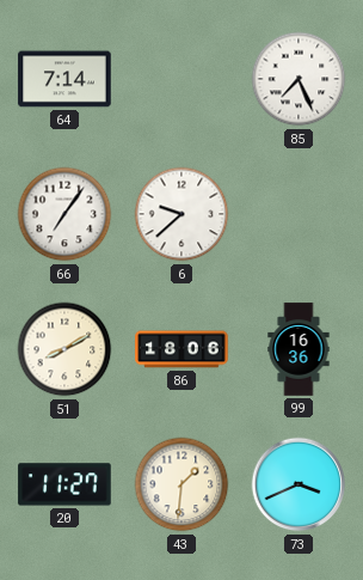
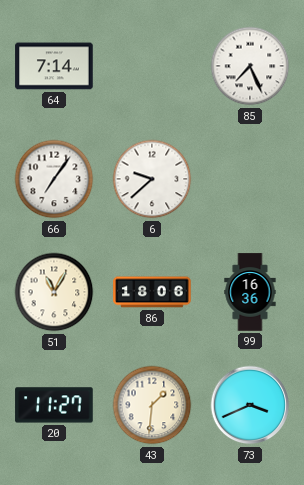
51: 8:10 -> 11:05
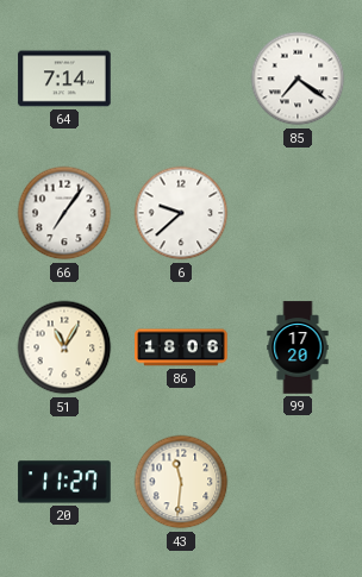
85: 7:26 -> 7:21
99: 16:36 -> 17:20
43: 1:31 -> 11:31
73: 3:41 -> none
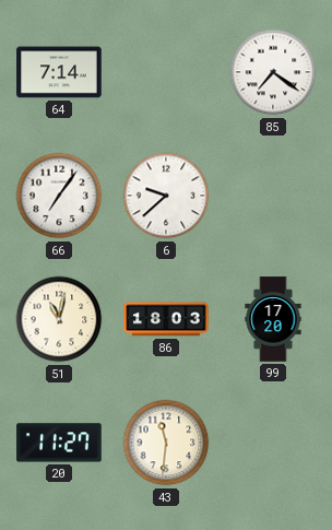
51: 11:05 -> 11:02
86: 18:06 -> 18:03
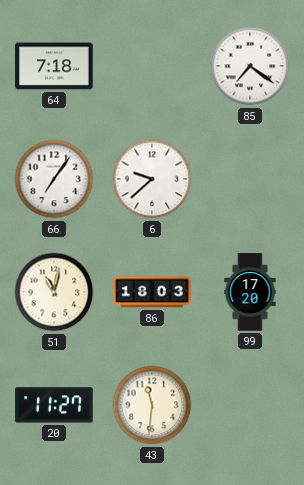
64: 7:14 -> 7:18
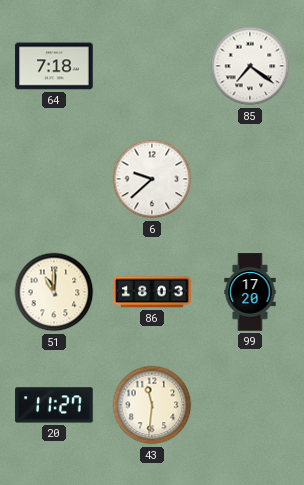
66: 7:06 -> none
51: 11:02 -> 11:00
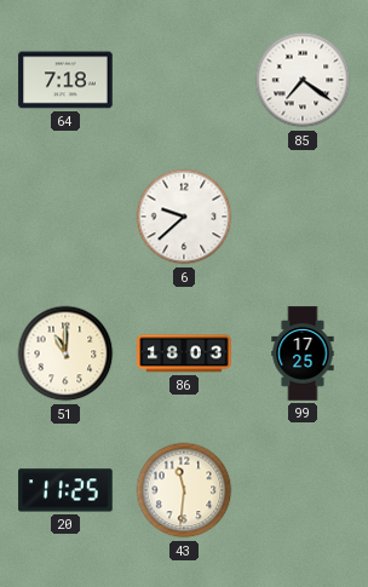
99: 17:20 -> 17:25
20: 11:27 -> 11:25
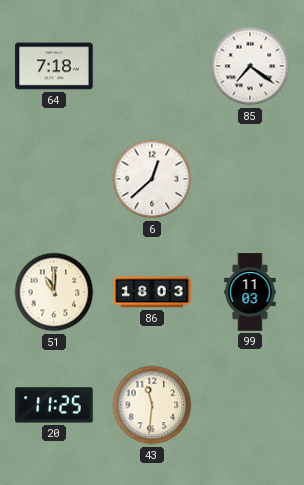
6: 9:38 -> 12:38
99: 17:25 -> 11:03
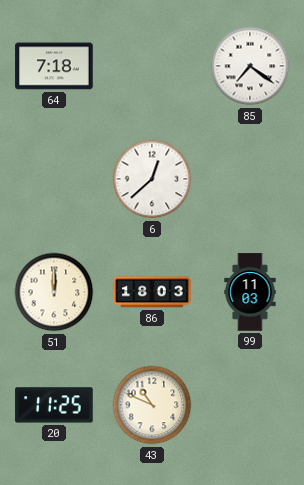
51: 11:00 -> 12:00
43: 11:31 -> 10:49
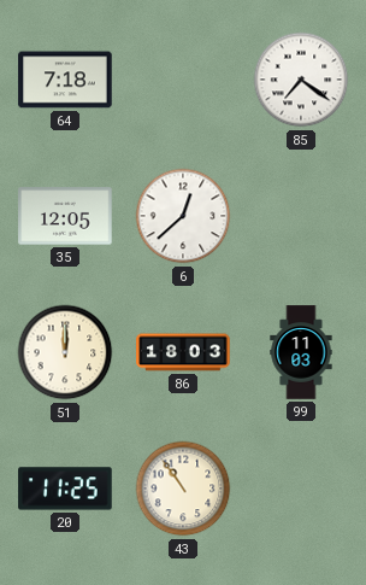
35: none -> 12:05
43: 10:49 -> 10:54
